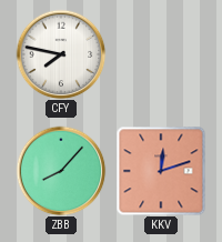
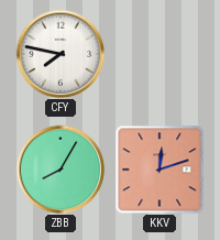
ZBB: 8:07 -> 8:05
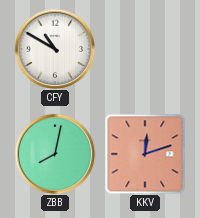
CFY: 7:47 -> 10:50
ZBB: 8:05 -> 8:02
